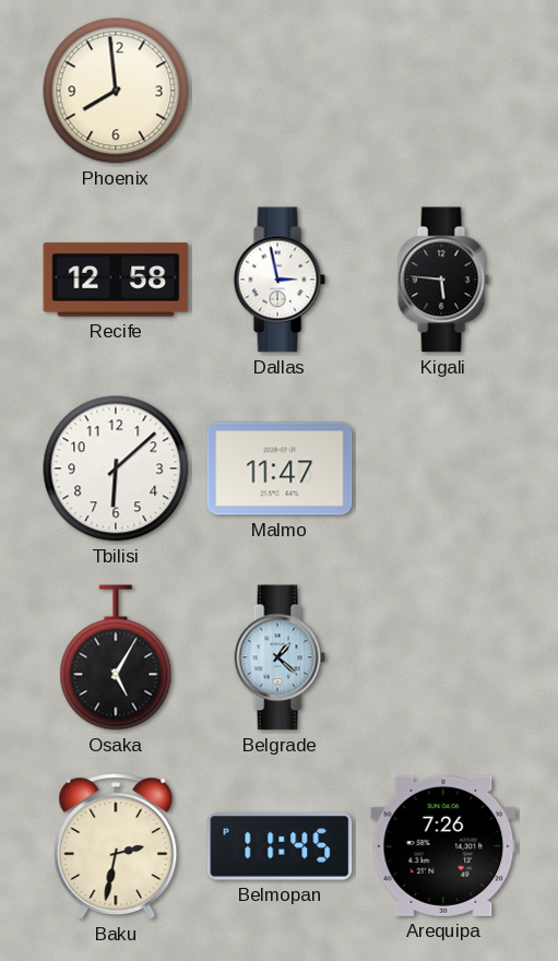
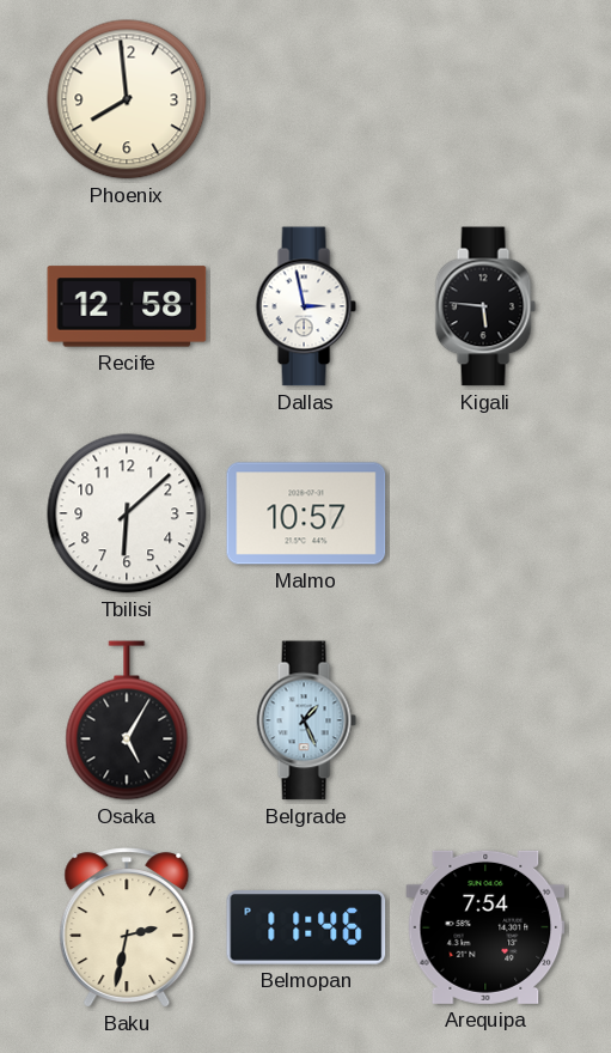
Malmo: 11:47 -> 10:57
Belgrade: 1:22 -> 1:26
Belmopan: 11:45 -> 11:46
Arequipa: 7:26 -> 7:54
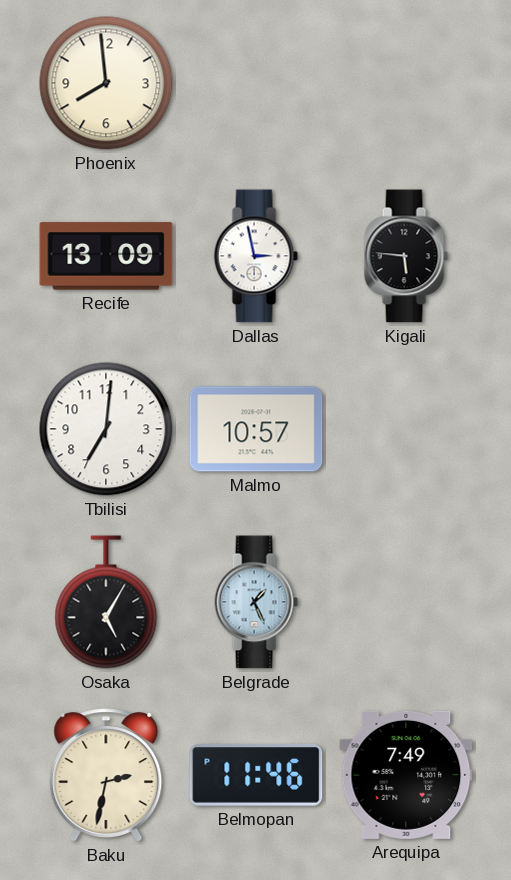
Recife: 12:58 -> 13:09
Tbilisi: 6:08 -> 7:01
Arequipa: 7:54 -> 7:49
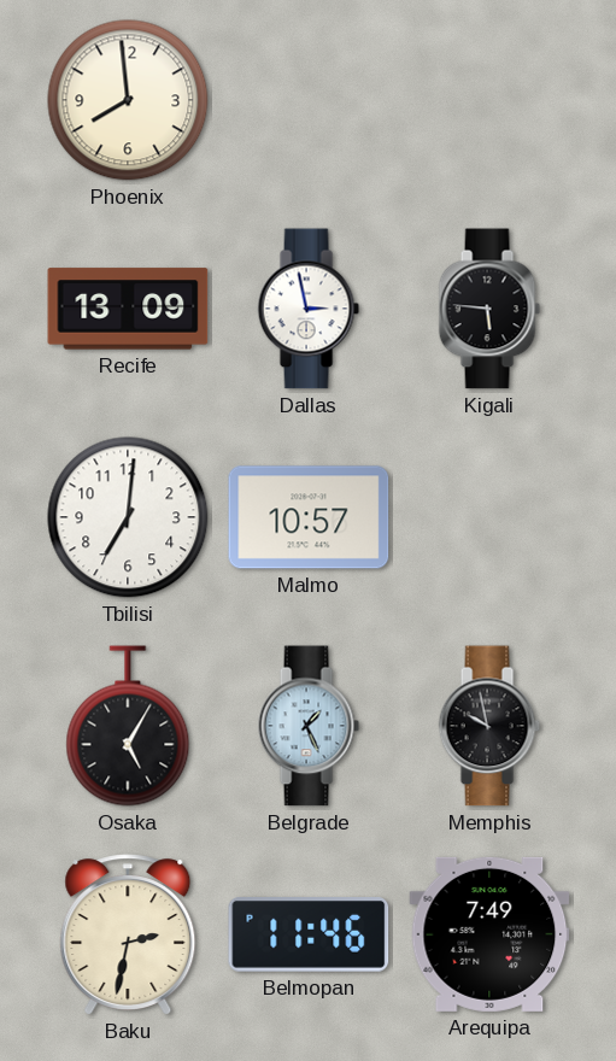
Memphis: none -> 9:58
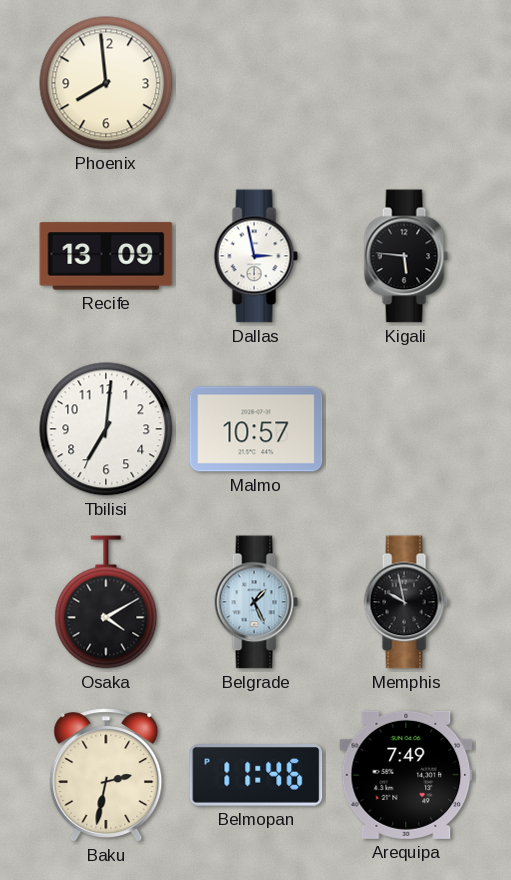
Osaka: 5:05 -> 4:10
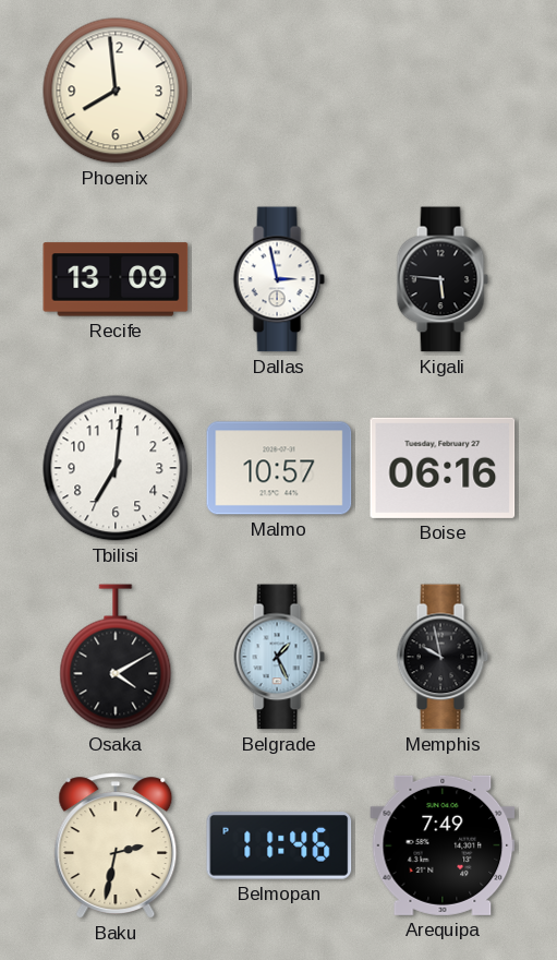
Boise: none -> 06:16
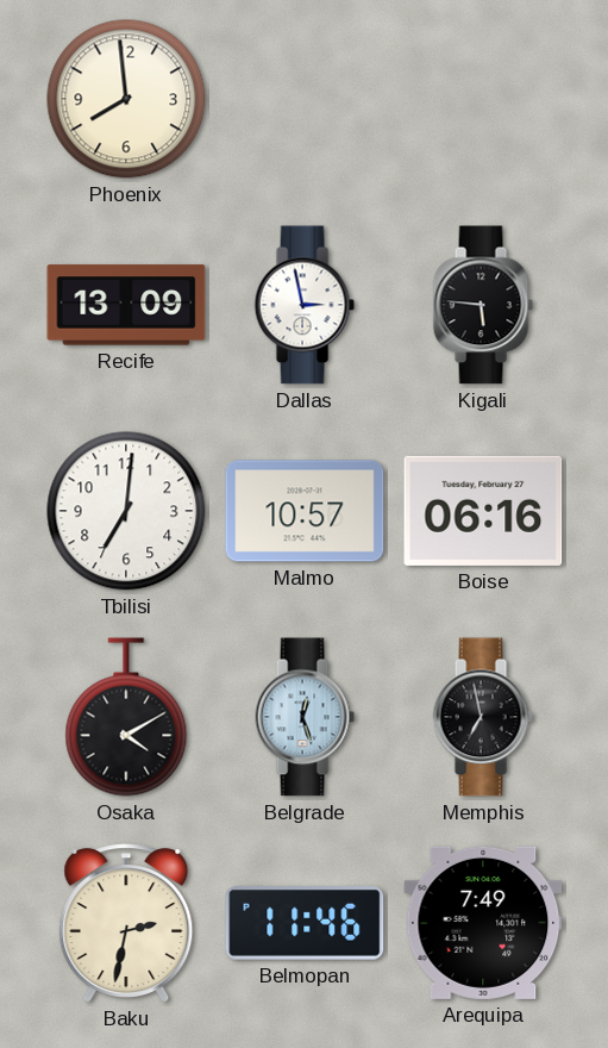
Belgrade: 1:26 -> 12:27
Memphis: 9:58 -> 6:58
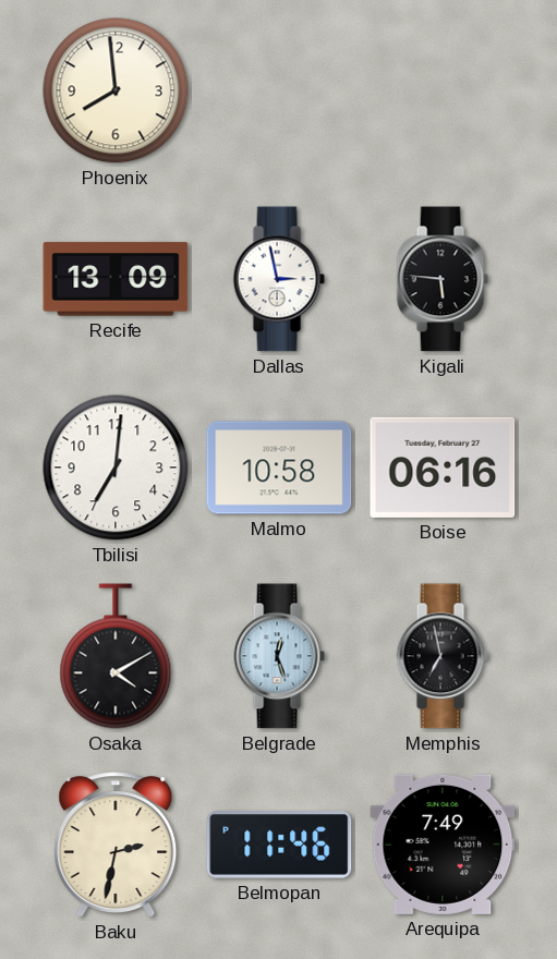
Malmo: 10:57 -> 10:58
